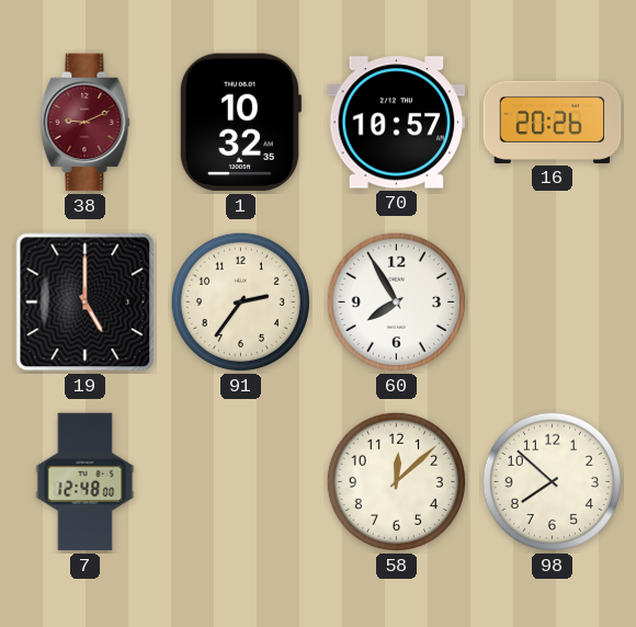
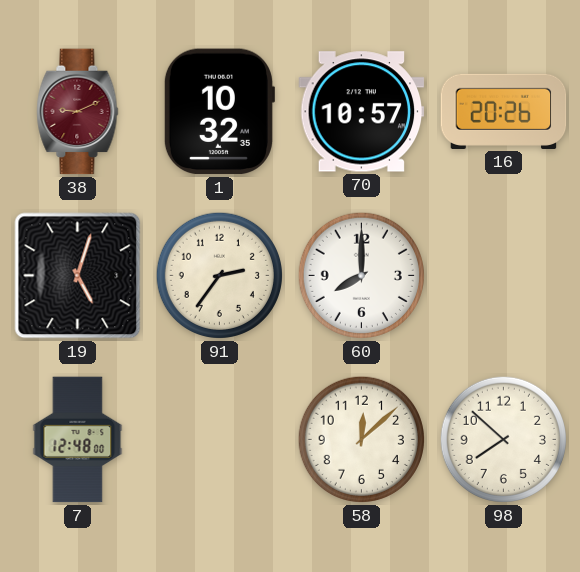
19: 5:00 -> 5:03
60: 7:55 -> 8:00
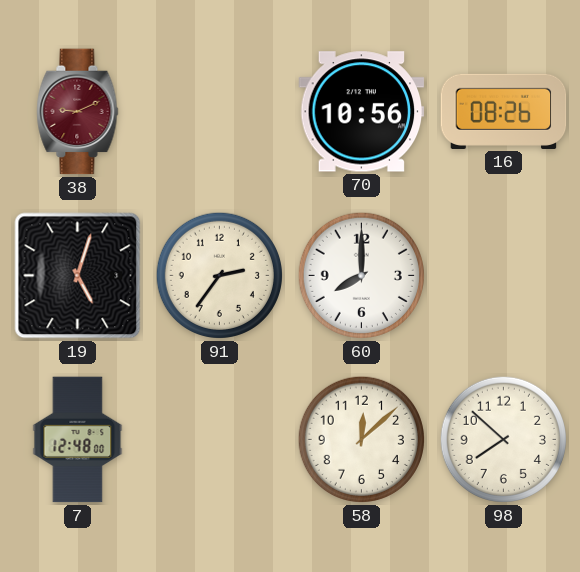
1: 10:32 -> none
70: 10:57 -> 10:56
16: 20:26 -> 08:26
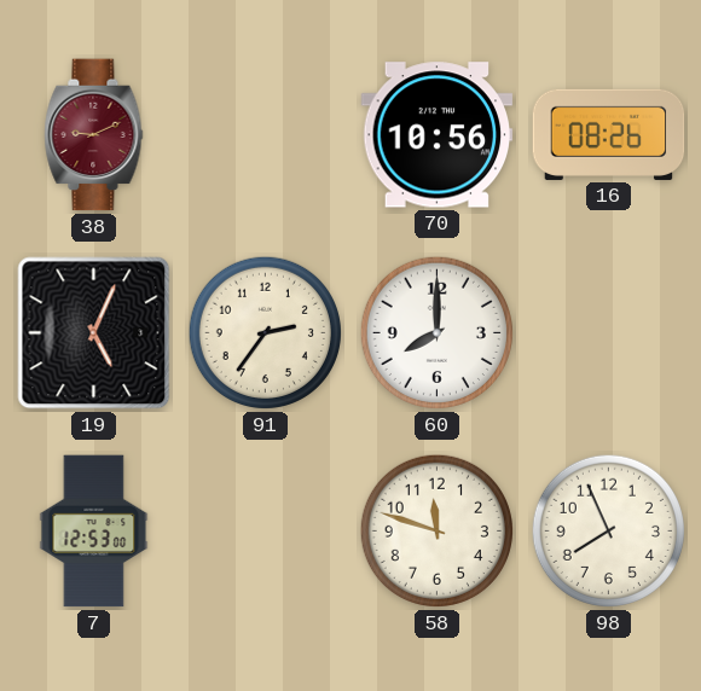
19: 5:03 -> 5:04
7: 12:48 -> 12:53
58: 12:08 -> 11:48
98: 7:52 -> 7:56
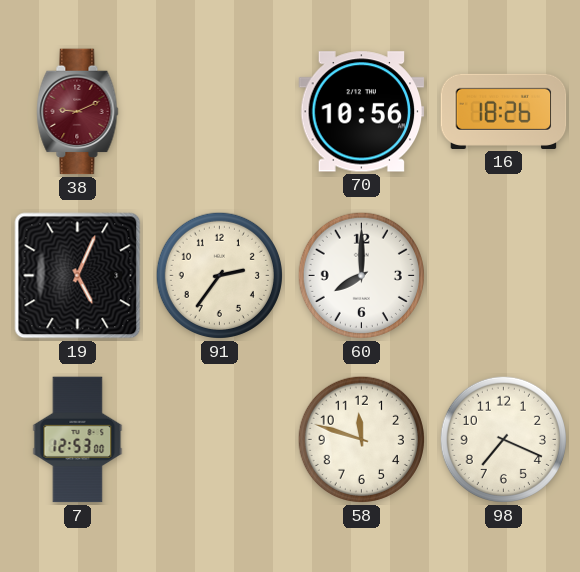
16: 08:26 -> 18:26
98: 7:56 -> 7:19
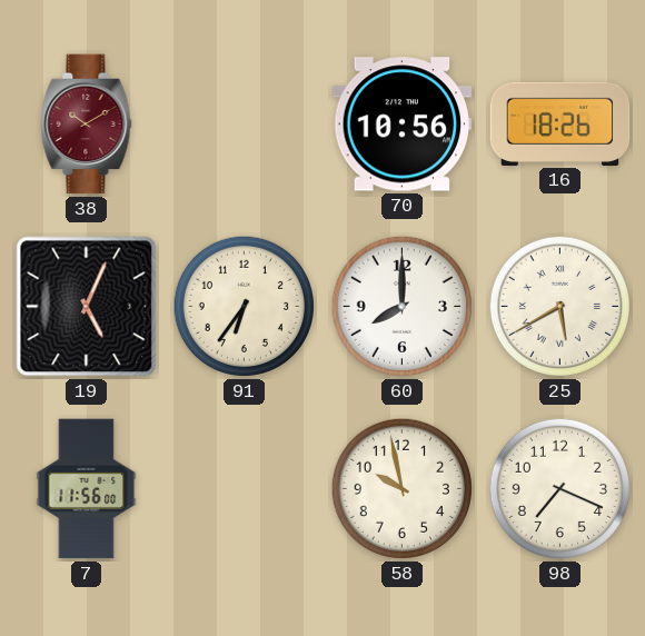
38: 9:11 -> 10:10
91: 2:36 -> 6:36
25: none -> 5:40
7: 12:53 -> 11:56
58: 11:48 -> 9:58
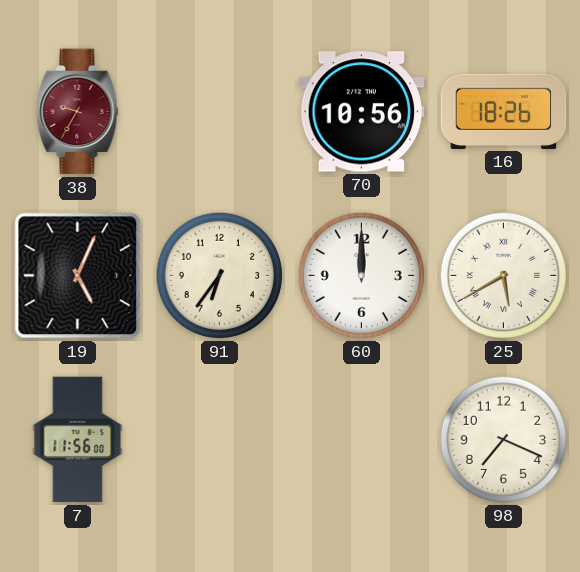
38: 10:10 -> 9:35
60: 8:00 -> 12:00
58: 9:58 -> none
